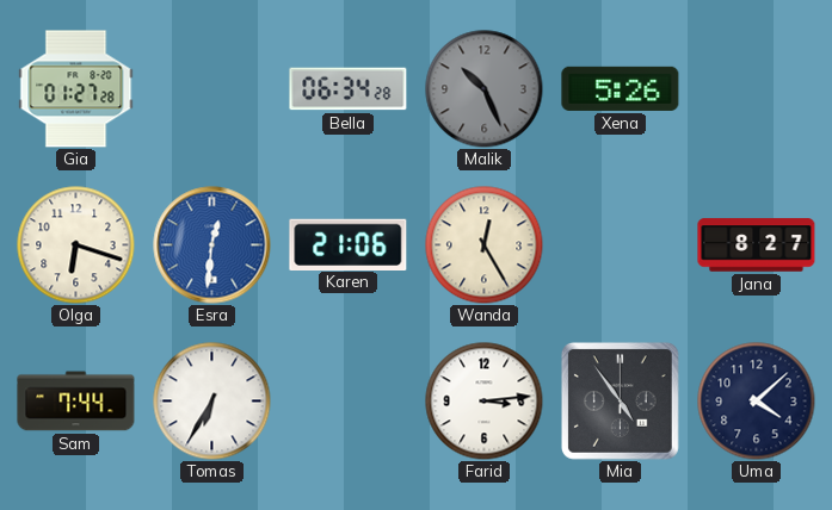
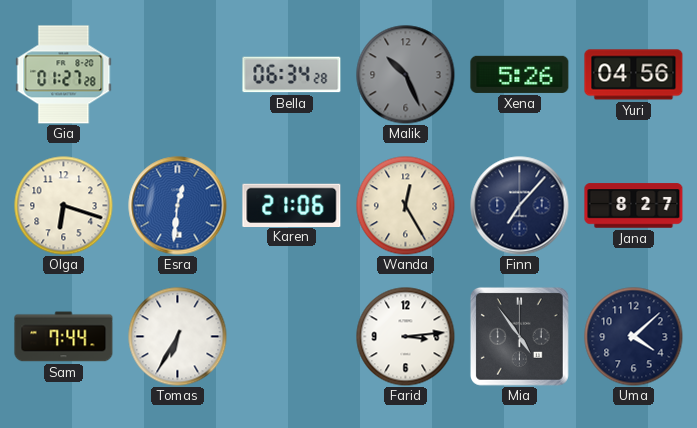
Yuri: none -> 04:56
Finn: none -> 7:07
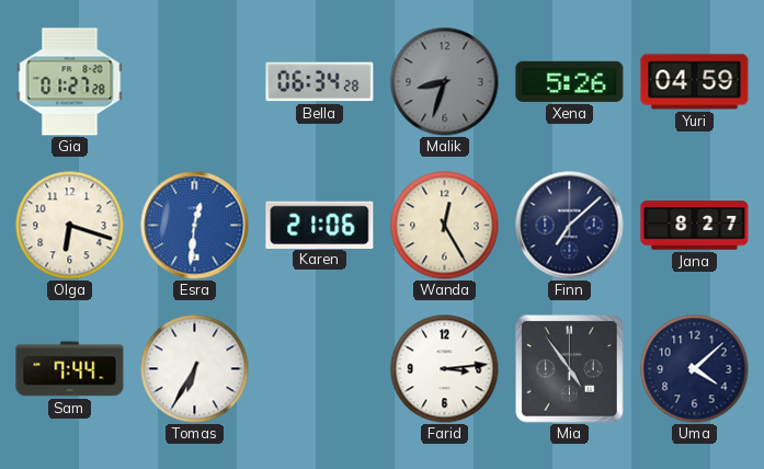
Malik: 10:26 -> 8:33
Yuri: 04:56 -> 04:59
Finn: 7:07 -> 7:08
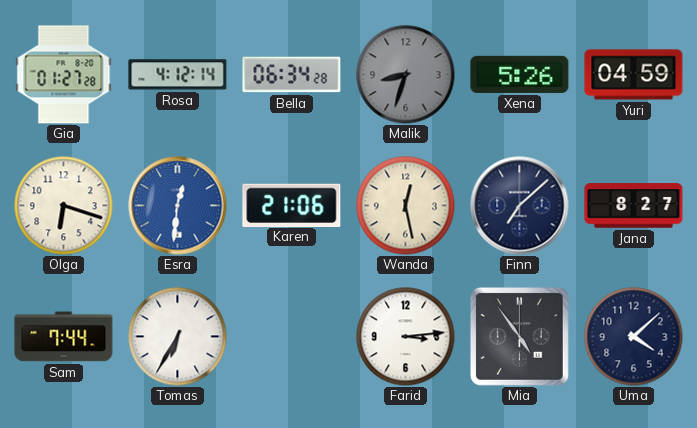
Rosa: none -> 4:12
Wanda: 12:25 -> 12:28
